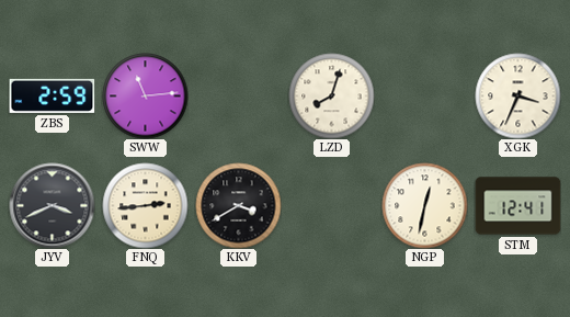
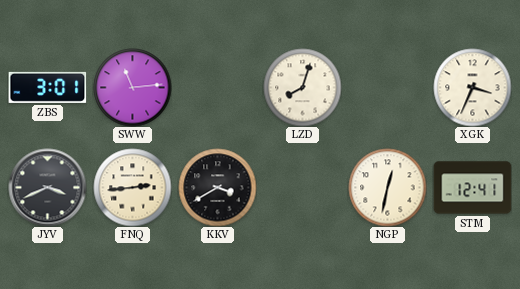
ZBS: 2:59 -> 3:01
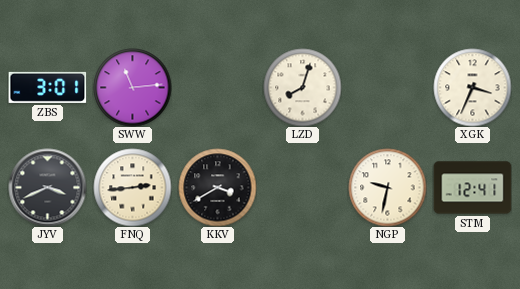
NGP: 12:32 -> 9:32
